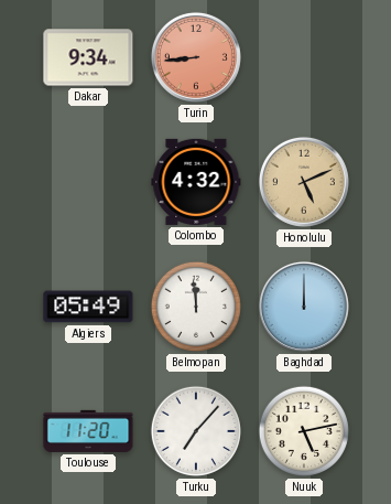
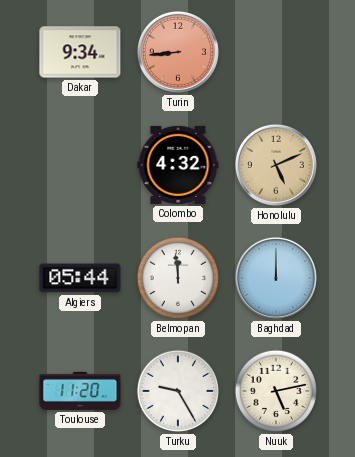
Algiers: 05:49 -> 05:44
Turku: 7:07 -> 9:25
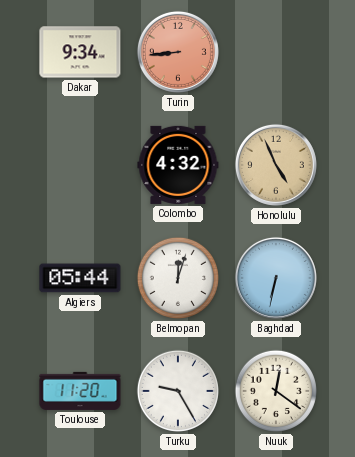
Honolulu: 5:11 -> 4:56
Belmopan: 11:59 -> 12:03
Baghdad: 12:00 -> 6:32
Nuuk: 5:13 -> 12:21
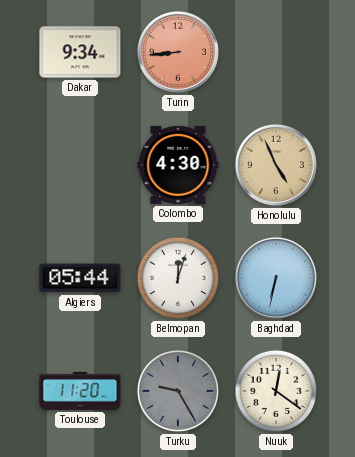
Colombo: 4:32 -> 4:30
Turku dial: white -> grey
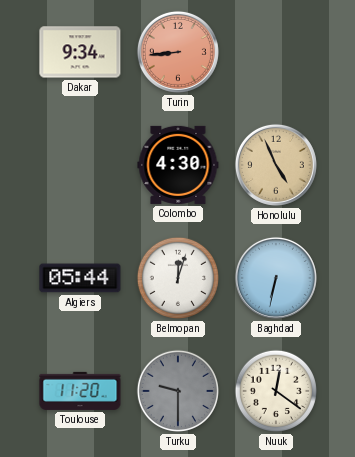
Turku: 9:25 -> 9:30
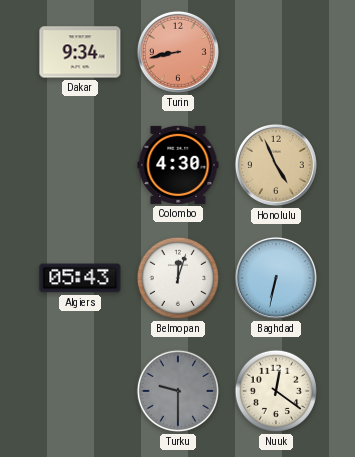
Turin: 8:44 -> 8:43
Algiers: 05:44 -> 05:43
Toulouse: 11:20 -> none
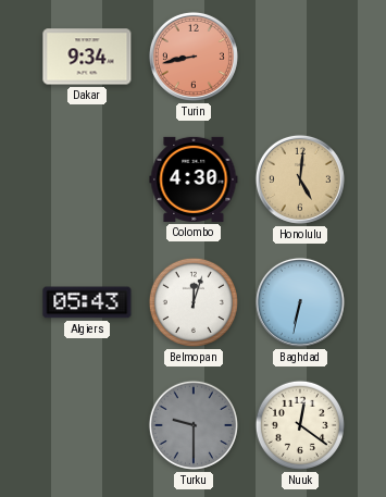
Honolulu: 4:56 -> 5:01
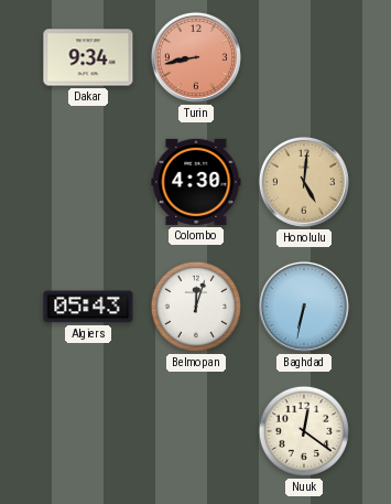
Turku: 9:30 -> none
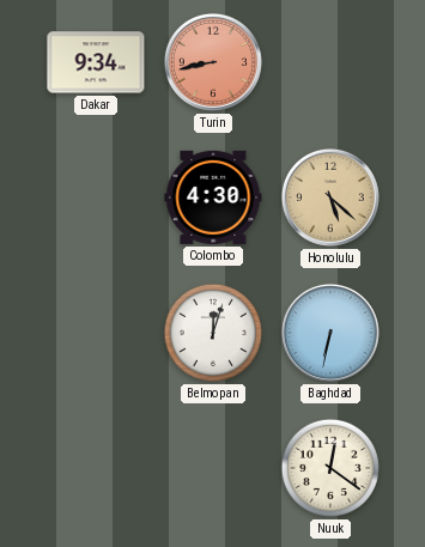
Honolulu: 5:01 -> 5:22
Algiers: 05:43 -> none
